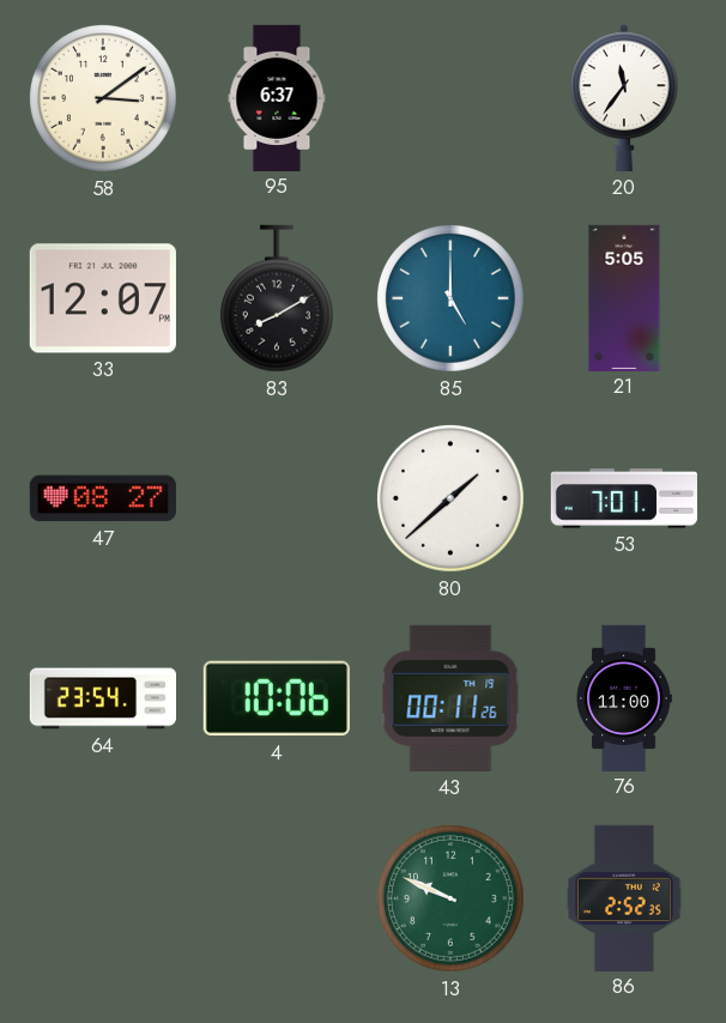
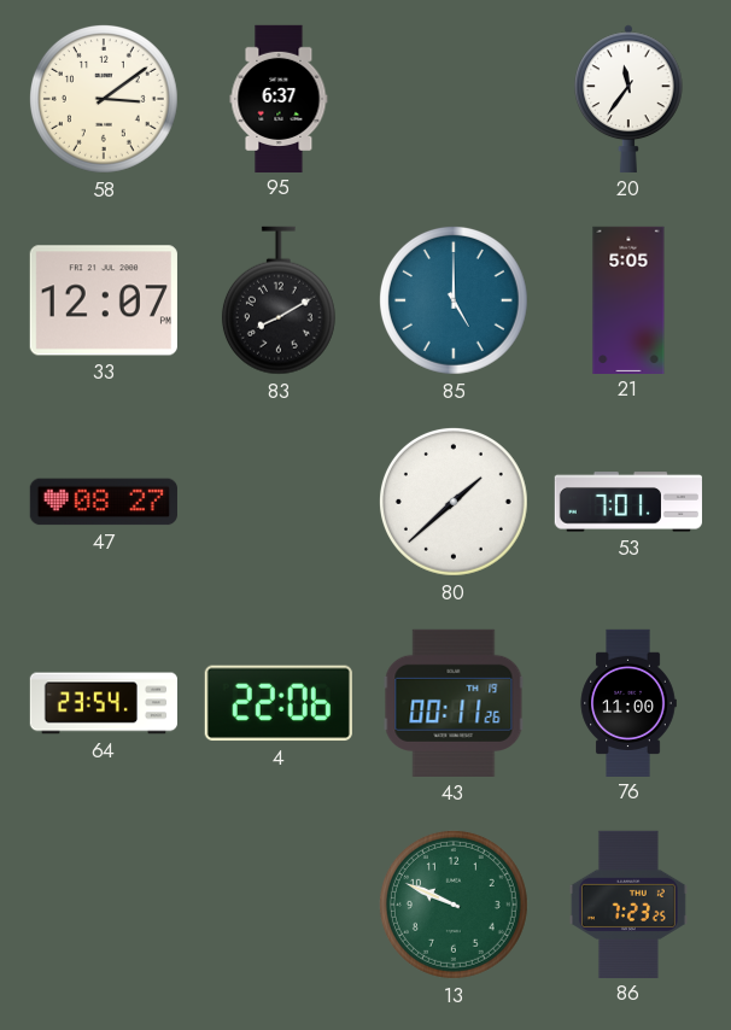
4: 10:06 -> 22:06
86: 2:52 -> 7:23
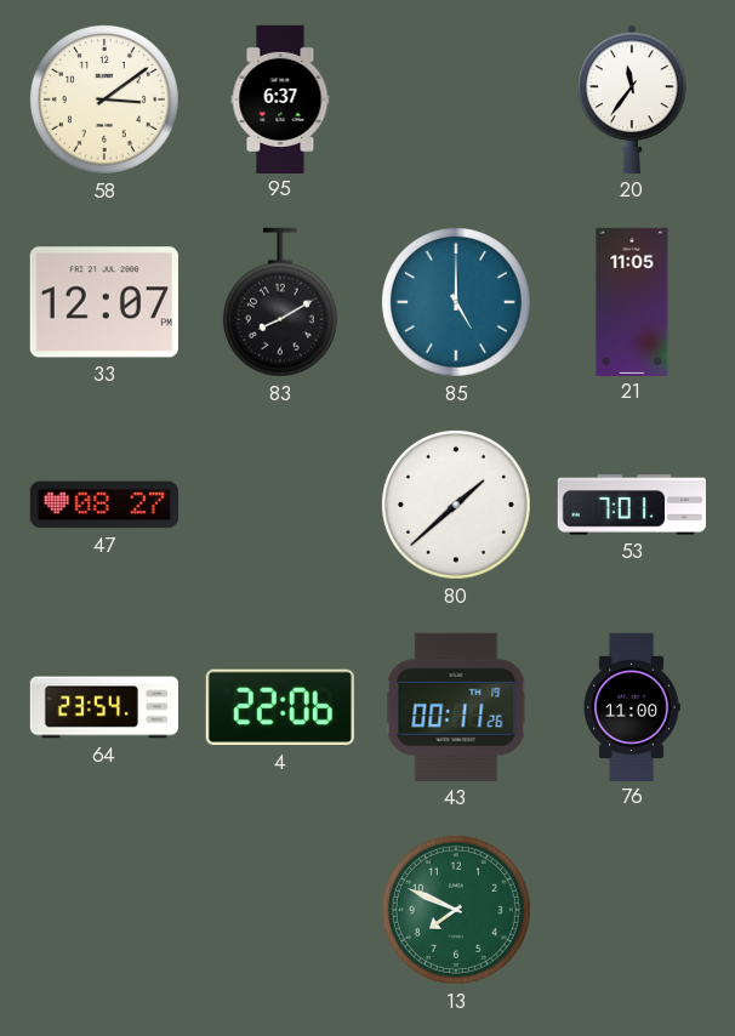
21: 5:05 -> 11:05
13: 9:49 -> 7:49
86: 7:23 -> none
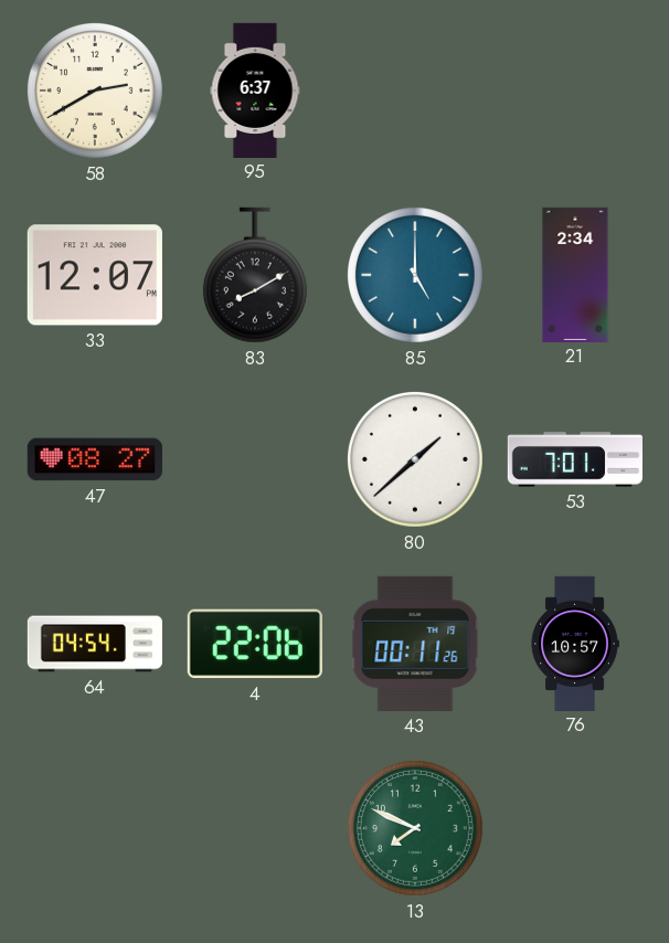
58: 3:09 -> 2:40
20: 11:36 -> none
21: 11:05 -> 2:34
64: 23:54 -> 04:54
76: 11:00 -> 10:57
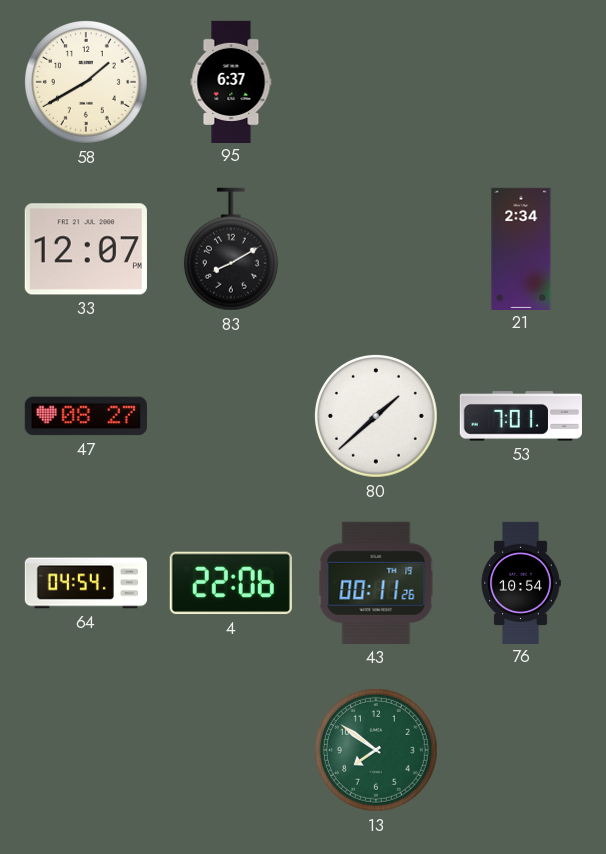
58: 2:40 -> 1:40
85: 5:00 -> none
76: 10:57 -> 10:54
13: 7:49 -> 7:51
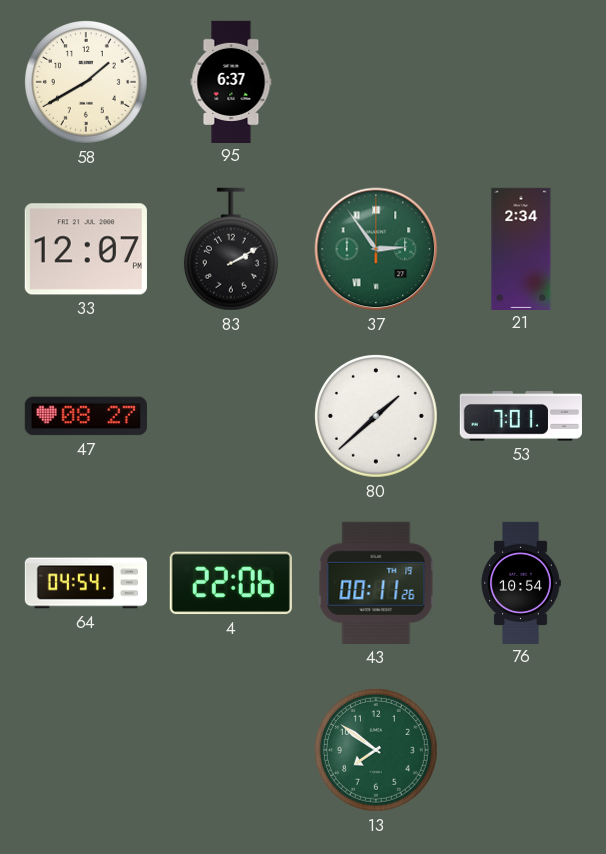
83: 8:10 -> 2:10
37: none -> 2:54
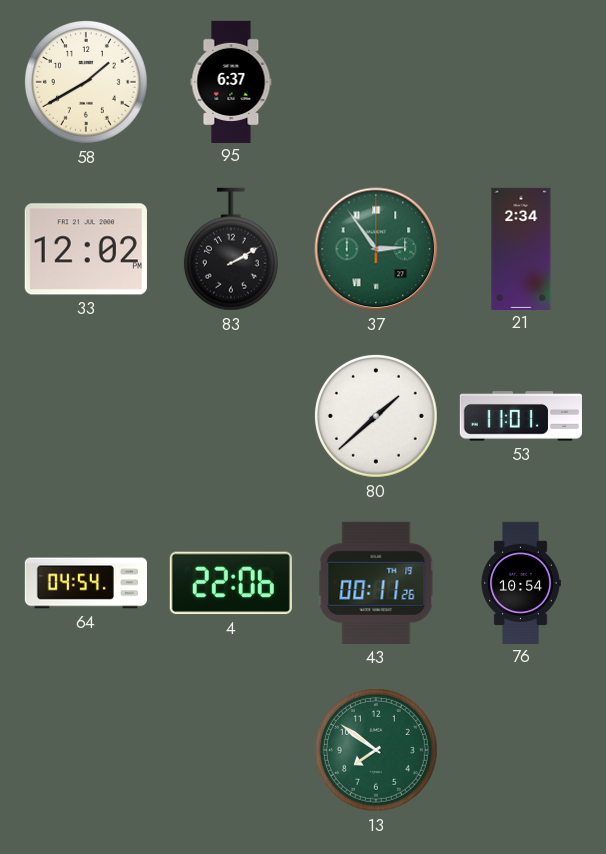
33: 12:07 -> 12:02
47: 08:27 -> none
53: 7:01 -> 11:01
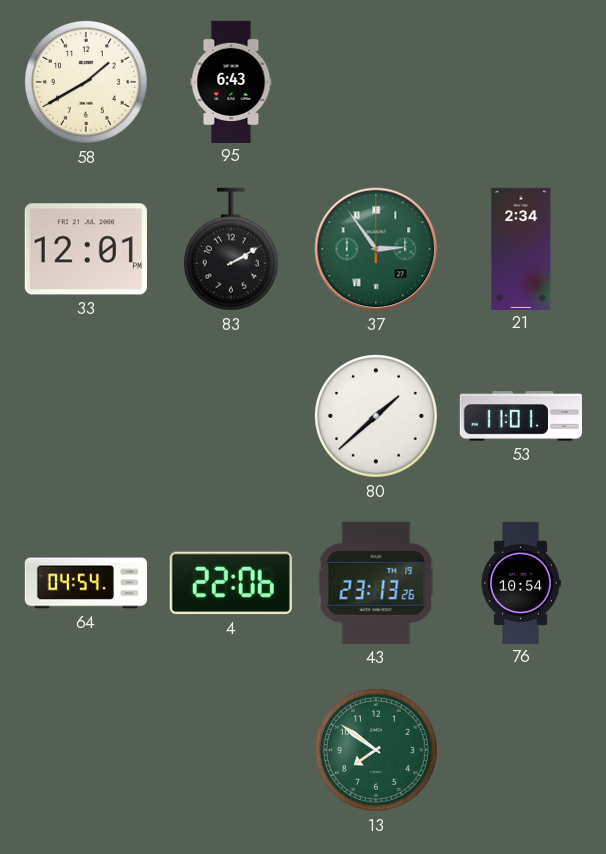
95: 6:37 -> 6:43
33: 12:02 -> 12:01
43: 00:11 -> 23:13
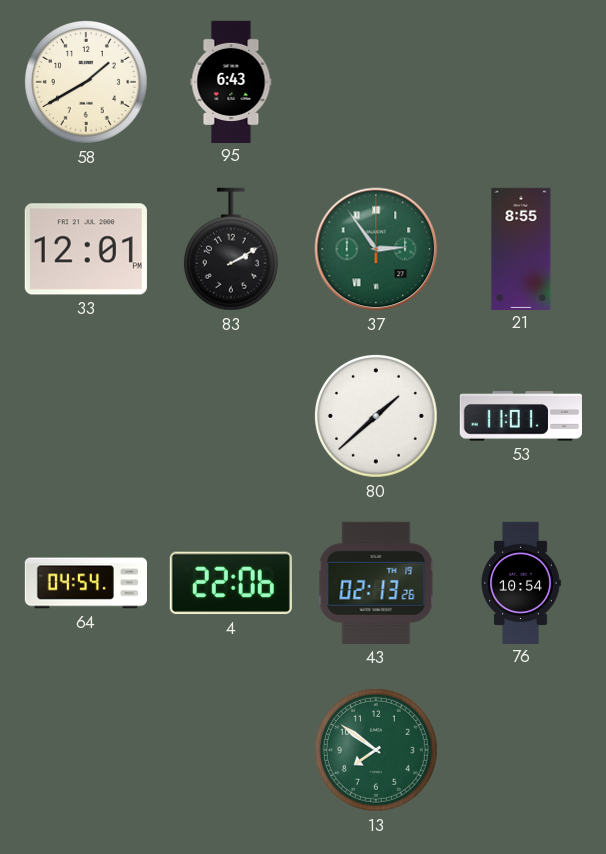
21: 2:34 -> 8:55
43: 23:13 -> 02:13
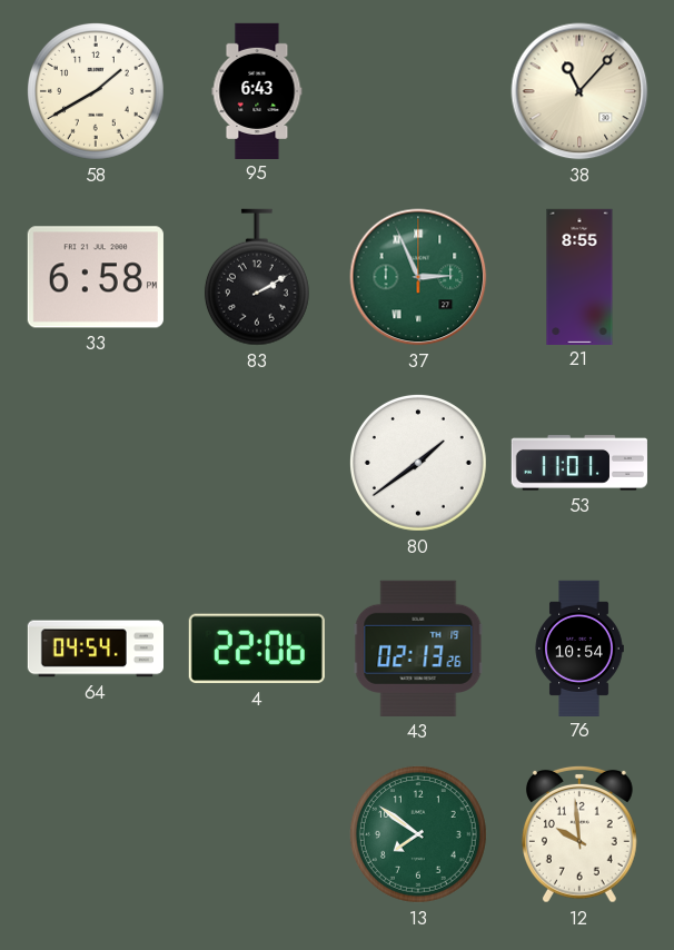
38: none -> 11:07
33: 12:01 -> 6:58
37: 2:54 -> 2:56
80: 1:38 -> 1:39
12: none -> 9:59
